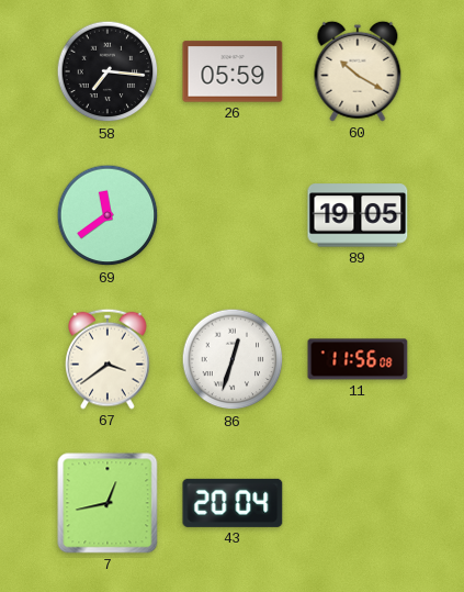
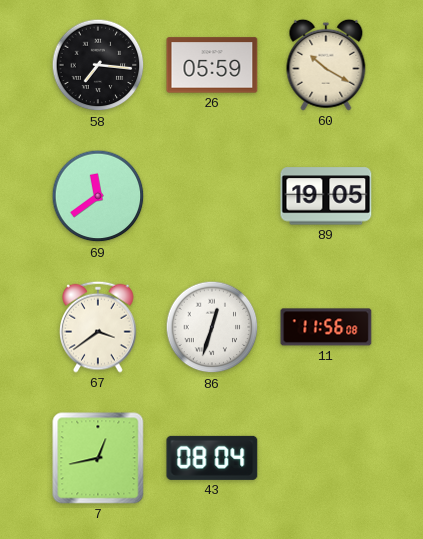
43: 20:04 -> 08:04
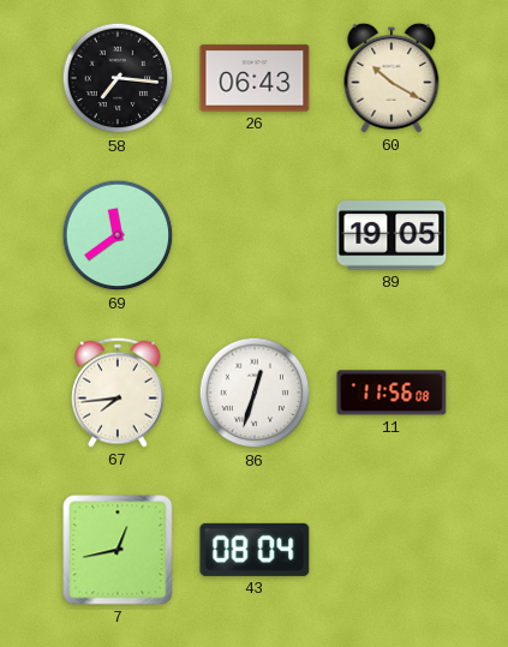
26: 05:59 -> 06:43
67: 3:39 -> 7:44
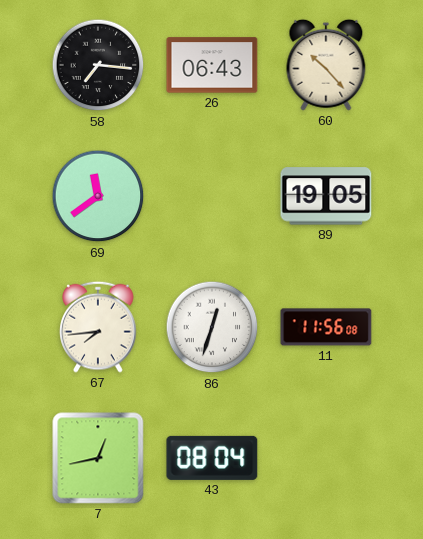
60: 10:20 -> 10:23
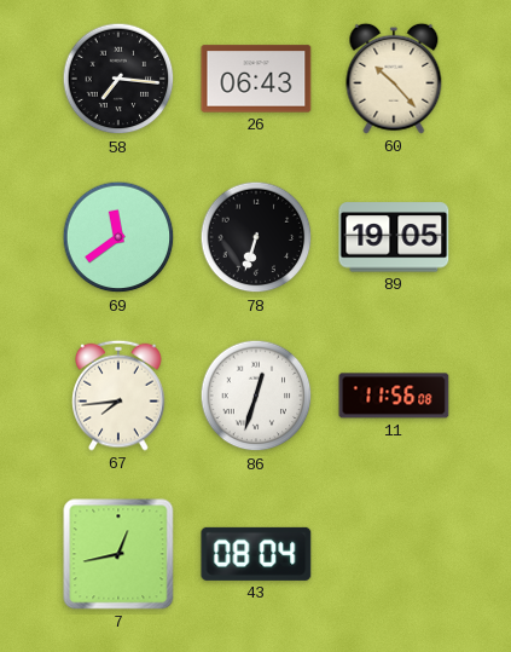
78: none -> 6:33
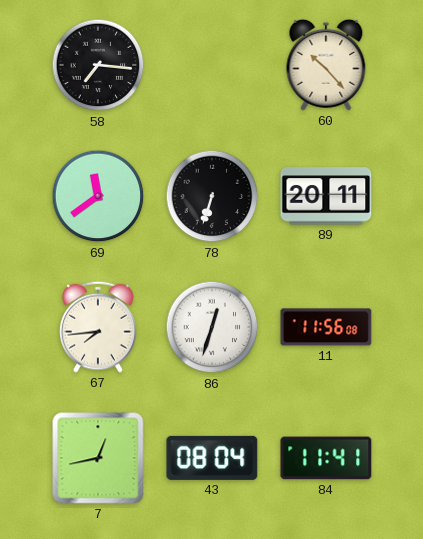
26: 06:43 -> none
89: 19:05 -> 20:11
84: none -> 11:41
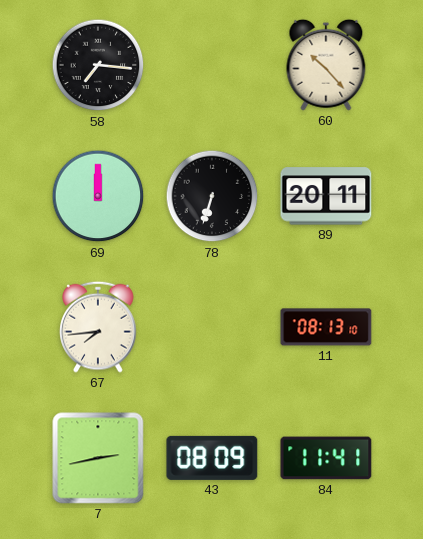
69: 11:39 -> 12:00
86: 12:33 -> none
11: 11:56 -> 08:13
7: 12:43 -> 2:43
43: 08:04 -> 08:09
